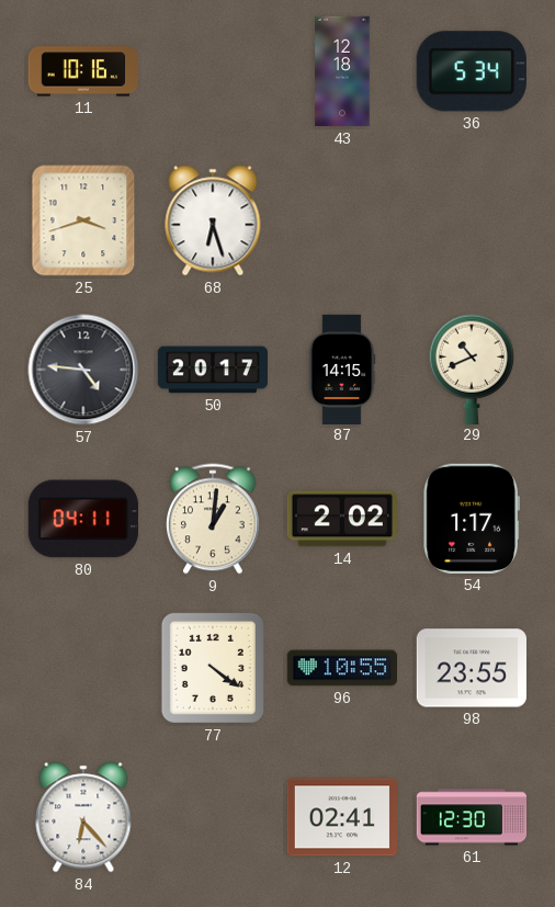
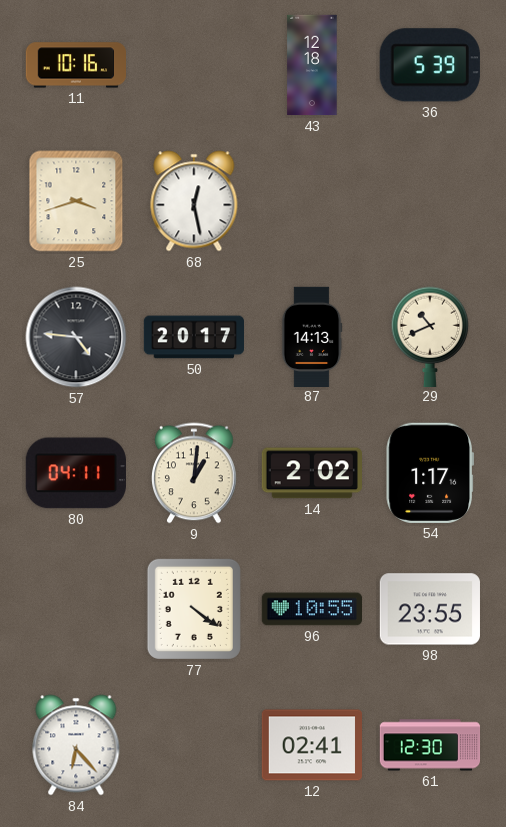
36: 5:34 -> 5:39
68: 6:27 -> 12:28
87: 14:15 -> 14:13
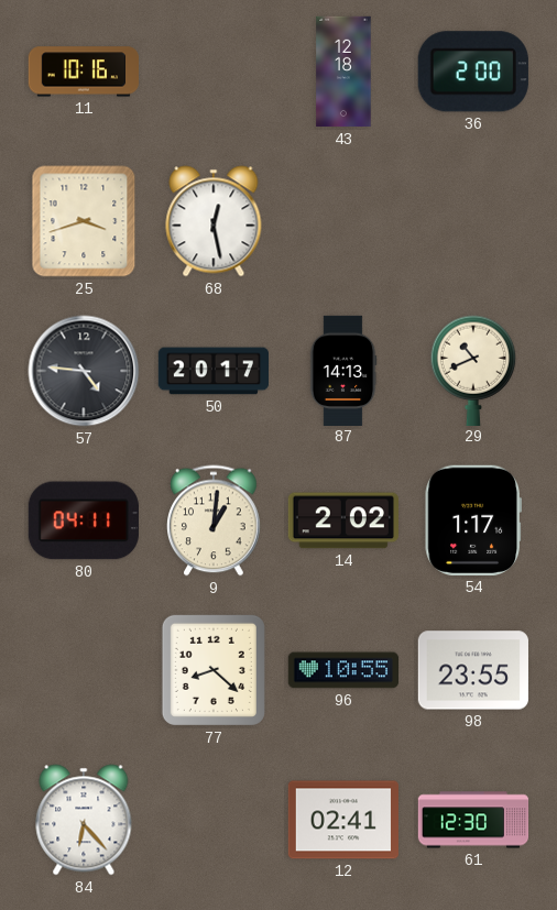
36: 5:39 -> 2:00
77: 4:21 -> 8:22
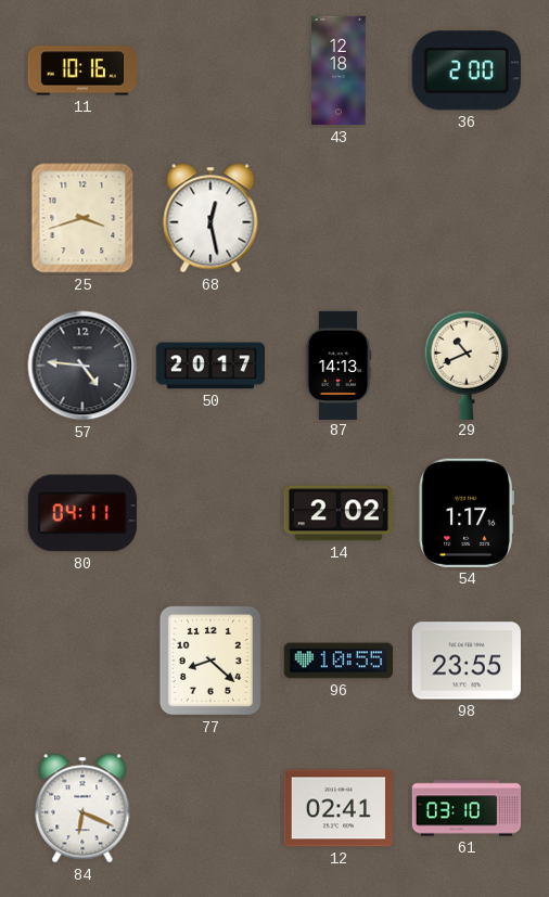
9: 1:01 -> none
84: 6:23 -> 6:19
61: 12:30 -> 03:10
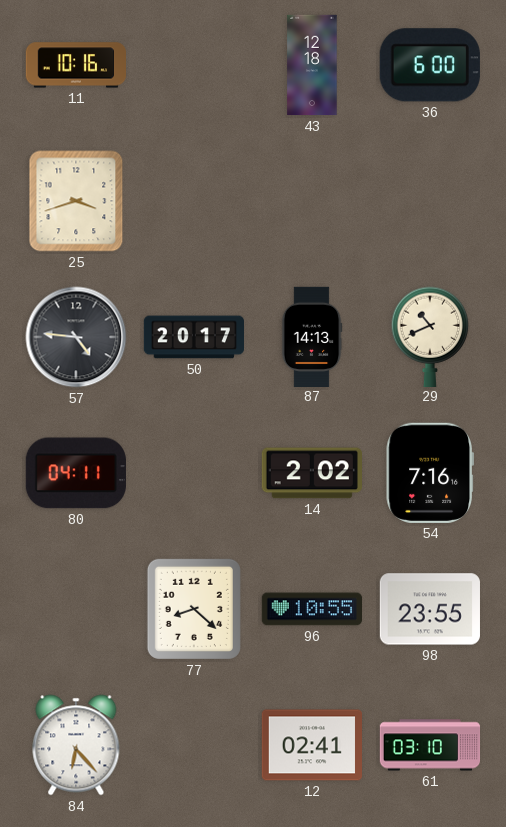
36: 2:00 -> 6:00
68: 12:28 -> none
54: 1:17 -> 7:16
84: 6:19 -> 6:23
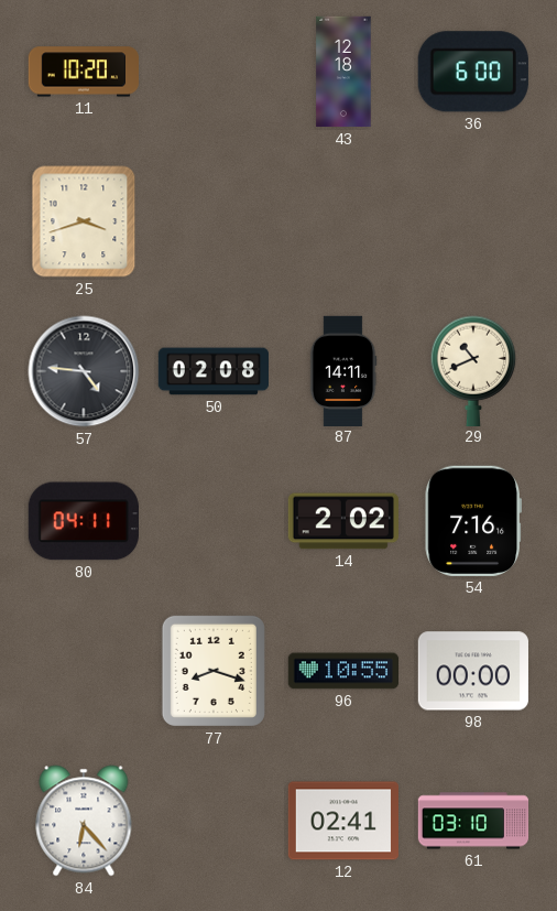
11: 10:16 -> 10:20
50: 20:17 -> 02:08
87: 14:13 -> 14:11
77: 8:22 -> 8:18
98: 23:55 -> 00:00
